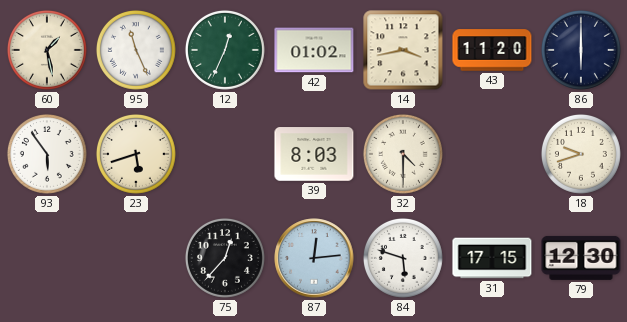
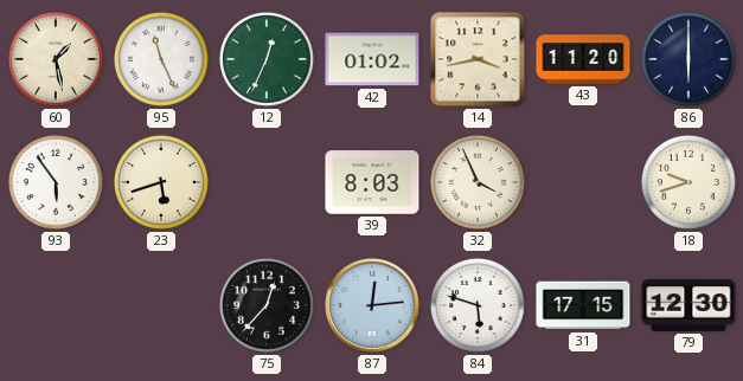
32: 4:30 -> 3:56
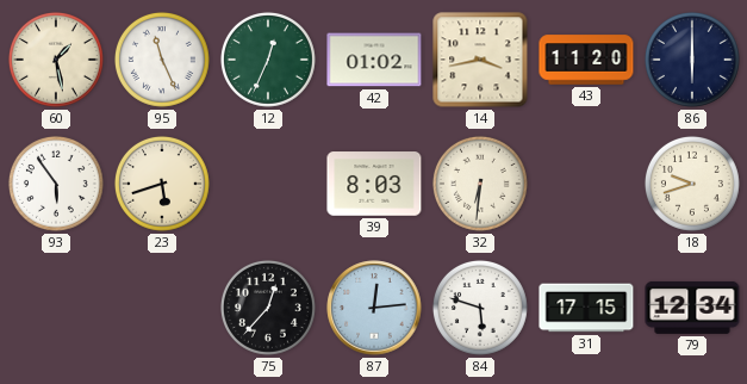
32: 3:56 -> 6:31
79: 12:30 -> 12:34
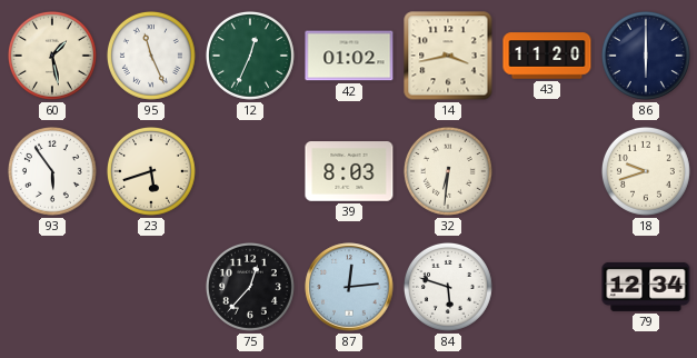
31: 17:15 -> none
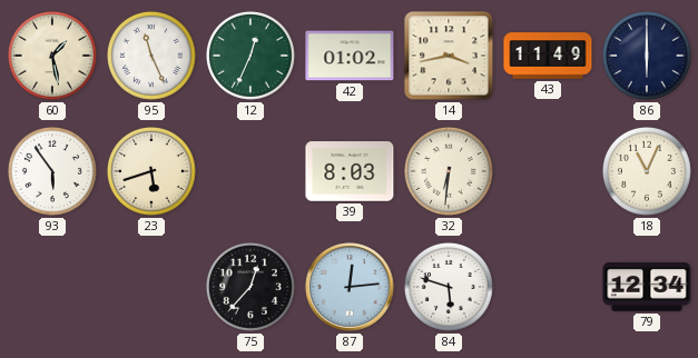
43: 11:20 -> 11:49
18: 9:42 -> 11:04
